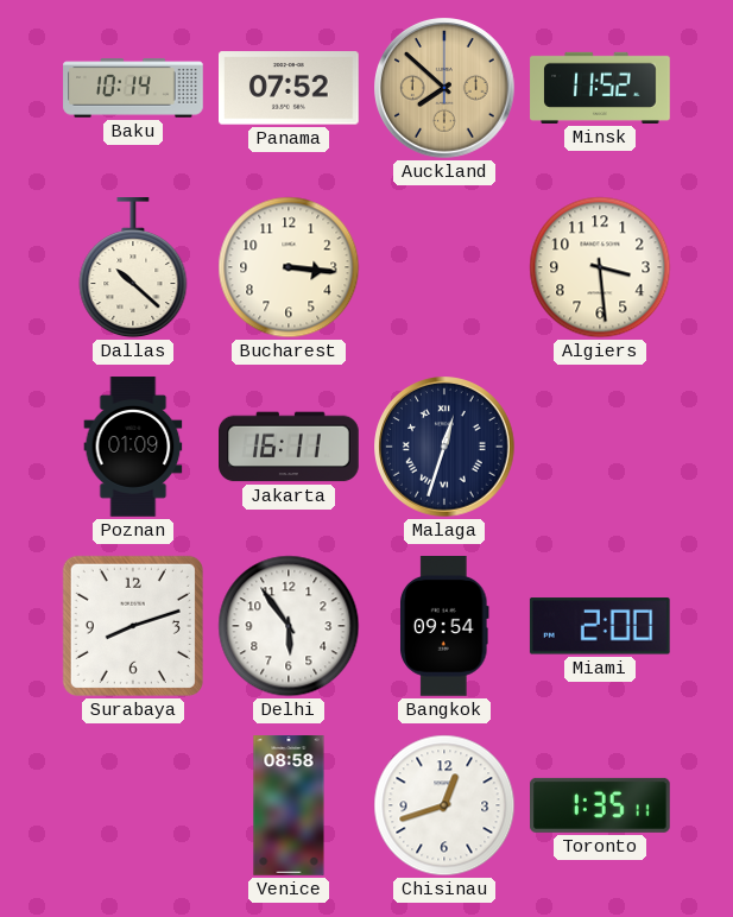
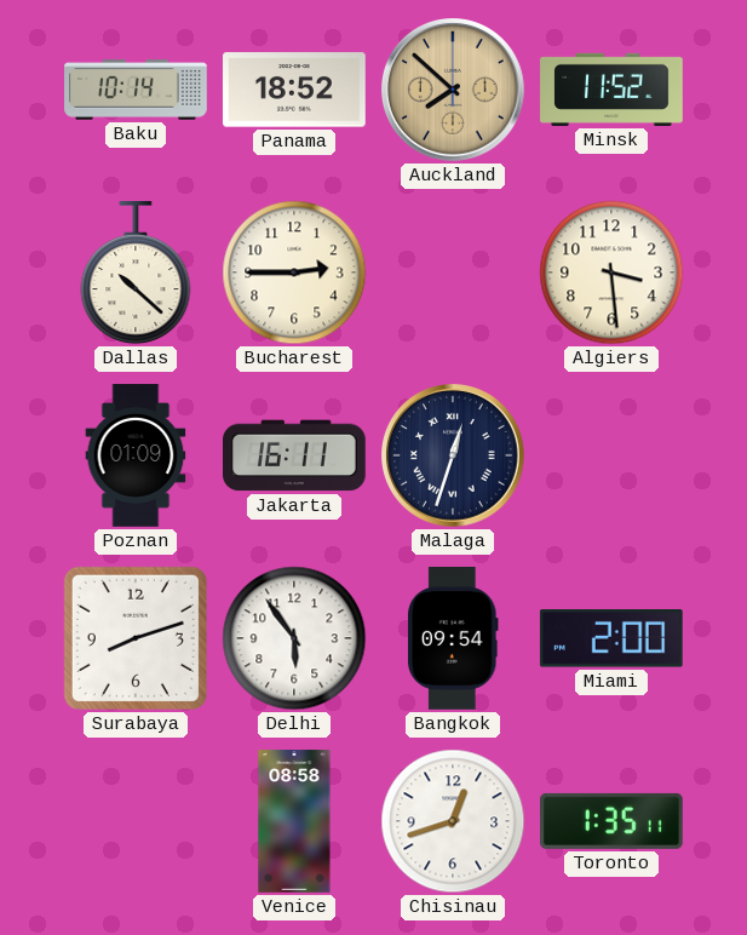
Panama: 07:52 -> 18:52
Bucharest: 3:16 -> 2:45
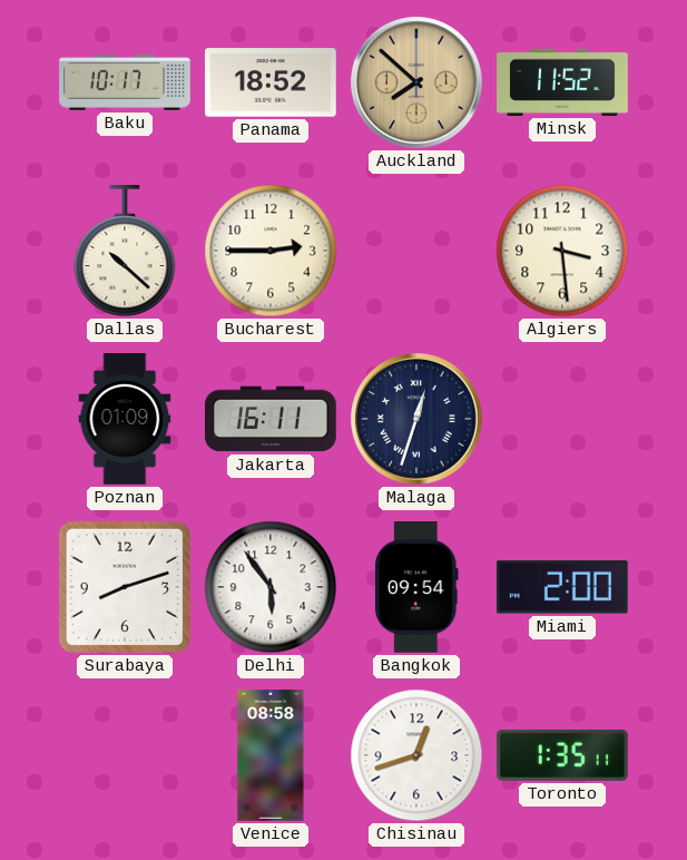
Baku: 10:14 -> 10:17
